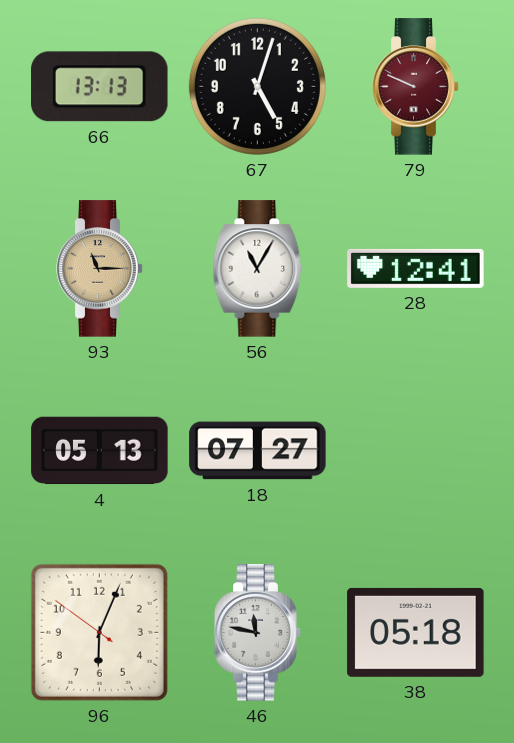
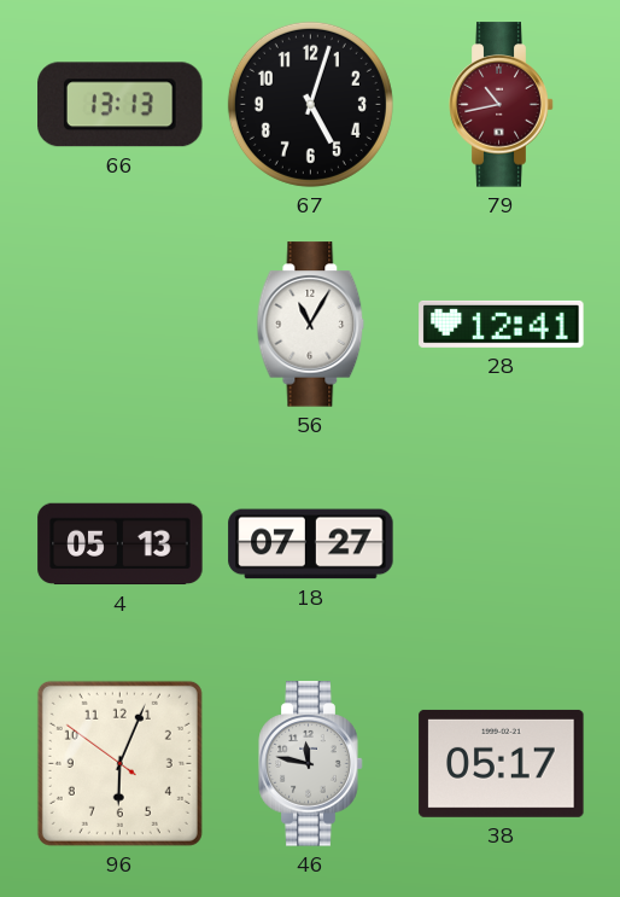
79: 9:49 -> 10:43
93: 11:15 -> none
38: 05:18 -> 05:17
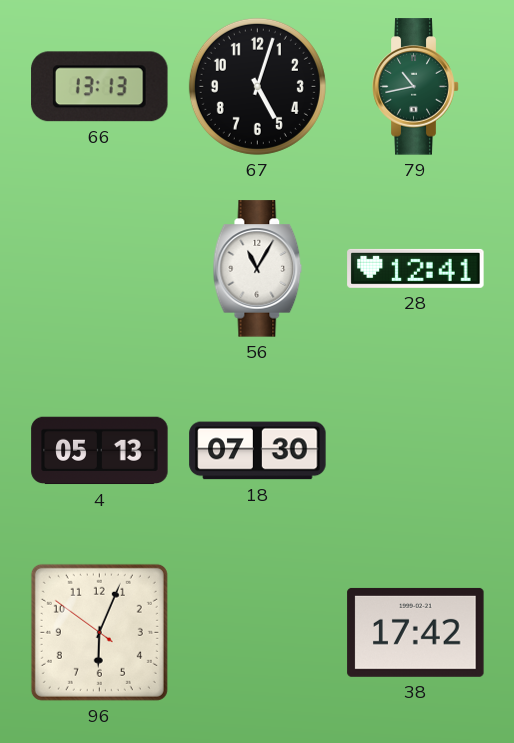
79 dial: burgundy -> green
18: 07:27 -> 07:30
46: 11:47 -> none
38: 05:17 -> 17:42
